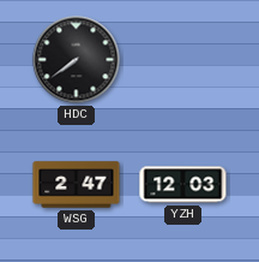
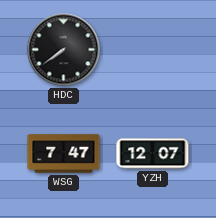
WSG: 2:47 -> 7:47
YZH: 12:03 -> 12:07
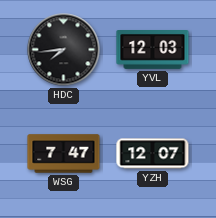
HDC: 7:39 -> 7:44
YVL: none -> 12:03
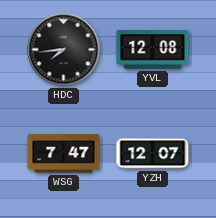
YVL: 12:03 -> 12:08
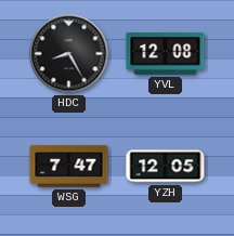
HDC: 7:44 -> 8:25
YZH: 12:07 -> 12:05
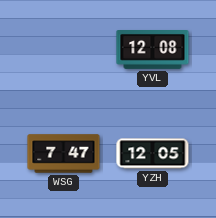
HDC: 8:25 -> none
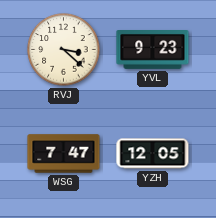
RVJ: none -> 3:22
YVL: 12:08 -> 9:23
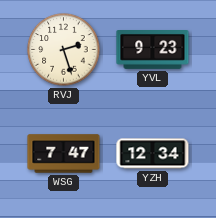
RVJ: 3:22 -> 2:27
YZH: 12:05 -> 12:34
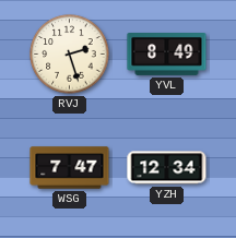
YVL: 9:23 -> 8:49
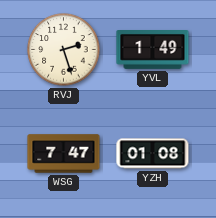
YVL: 8:49 -> 1:49
YZH: 12:34 -> 01:08
